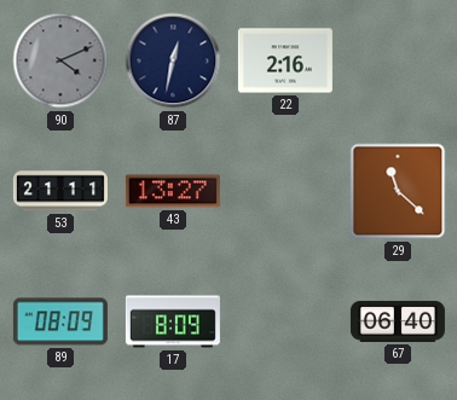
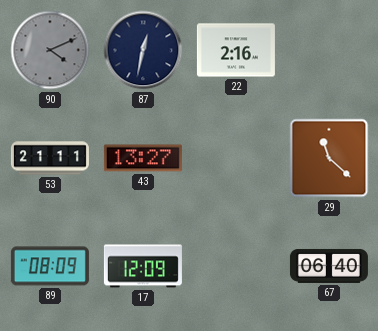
17: 8:09 -> 12:09
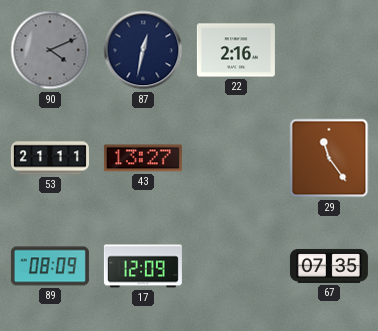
29: 11:22 -> 11:24
67: 06:40 -> 07:35
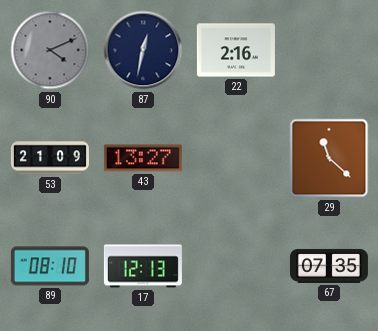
53: 21:11 -> 21:09
29: 11:24 -> 11:22
89: 08:09 -> 08:10
17: 12:09 -> 12:13
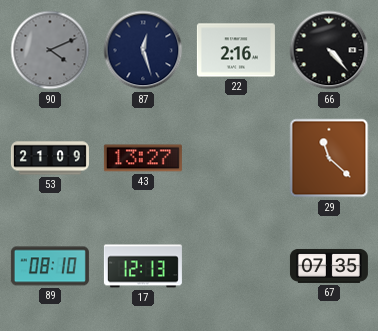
87: 12:32 -> 12:27
66: none -> 4:23
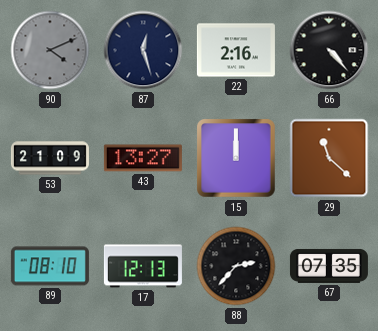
15: none -> 12:00
88: none -> 2:37
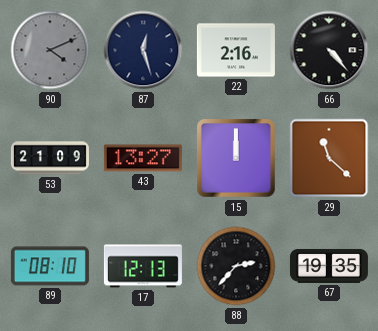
67: 07:35 -> 19:35
